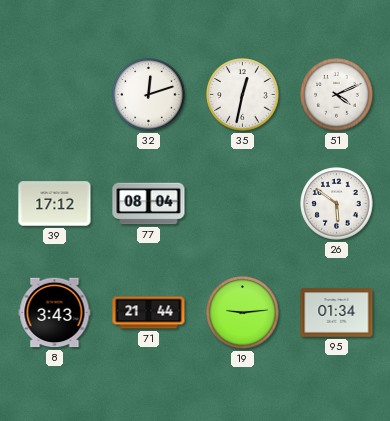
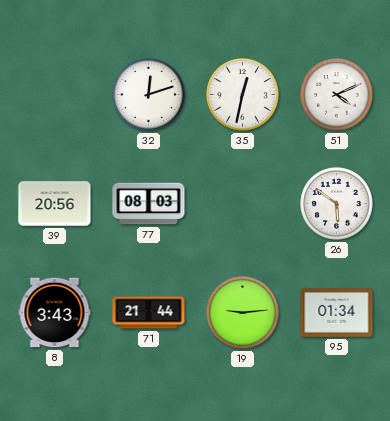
39: 17:12 -> 20:56
77: 08:04 -> 08:03
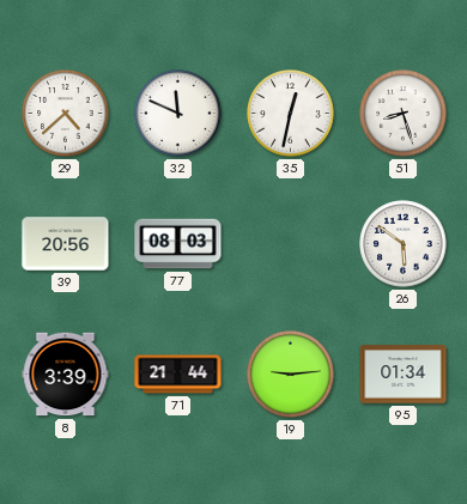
29: none -> 4:38
32: 12:12 -> 11:49
51: 4:11 -> 8:27
8: 3:43 -> 3:39
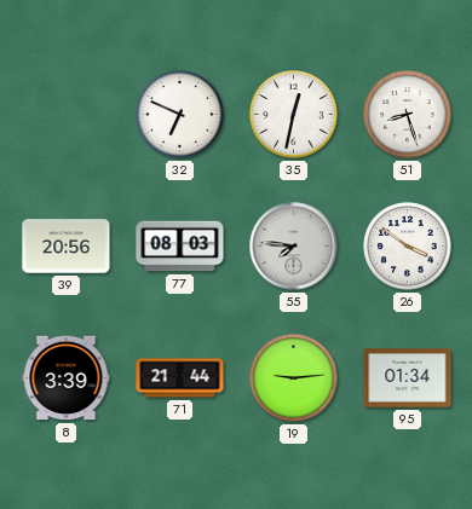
29: 4:38 -> none
32: 11:49 -> 6:49
55: none -> 7:46
26: 5:51 -> 3:51
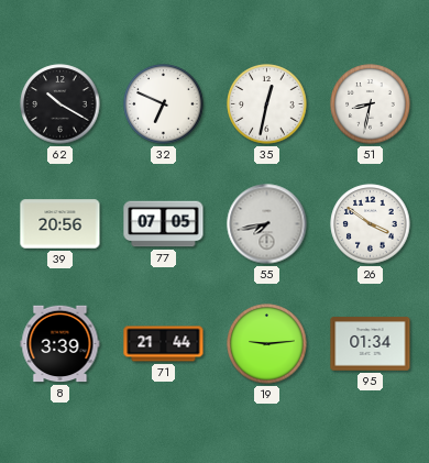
62: none -> 10:20
51: 8:27 -> 8:32
77: 08:03 -> 07:05
55: 7:46 -> 7:43
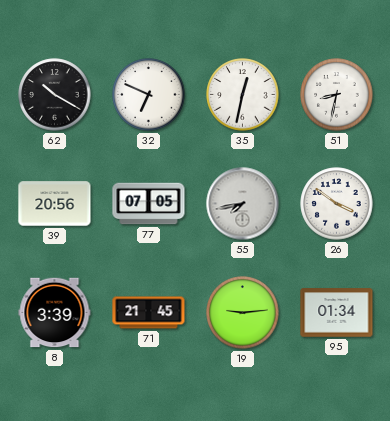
71: 21:44 -> 21:45
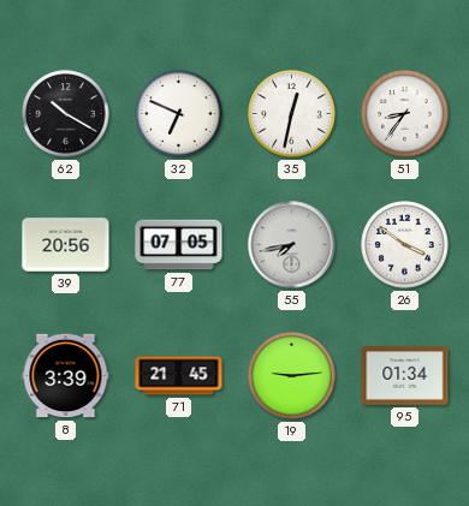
51: 8:32 -> 8:36
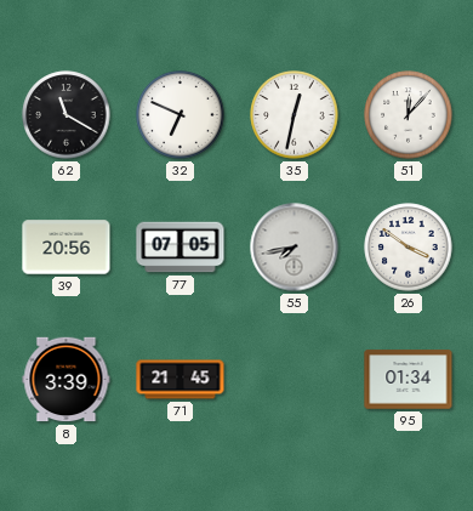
62: 10:20 -> 11:20
51: 8:36 -> 12:07
19: 9:14 -> none
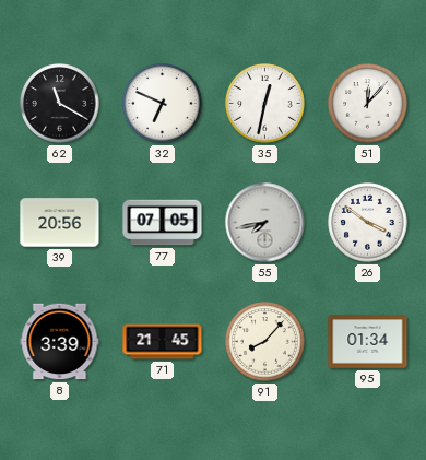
91: none -> 8:07
